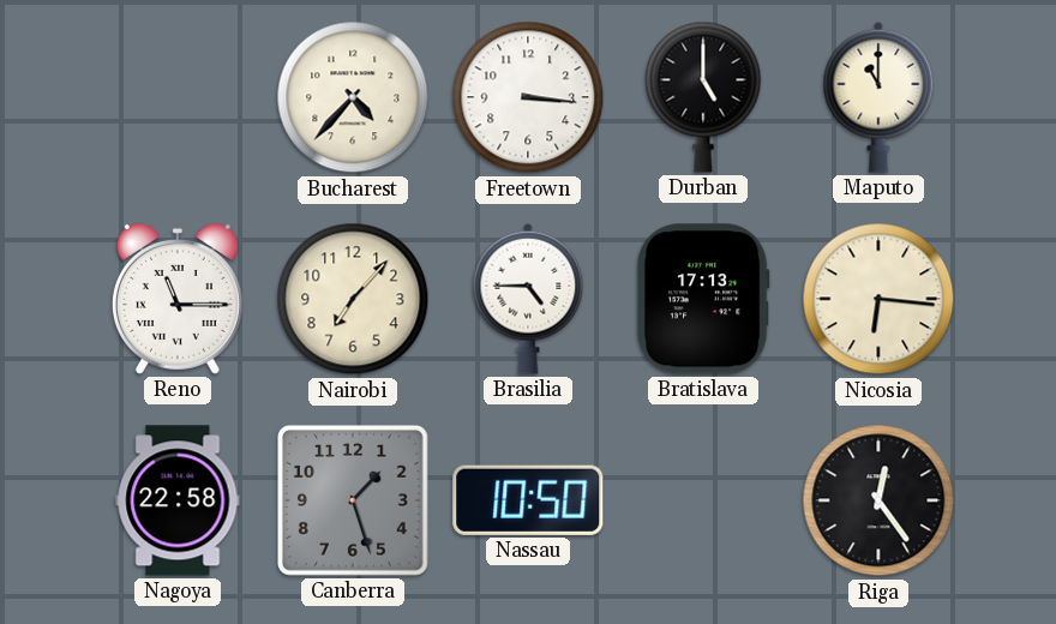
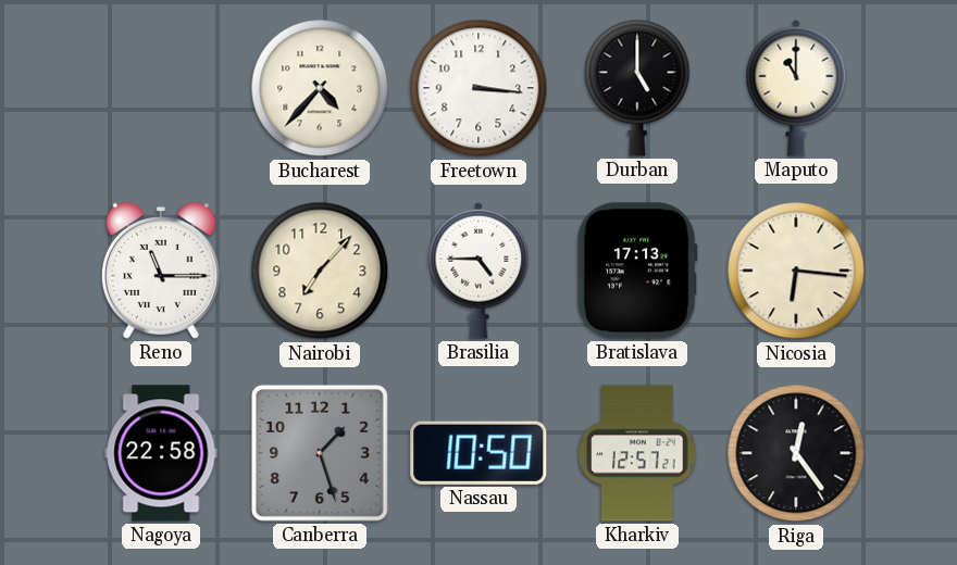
Kharkiv: none -> 12:57
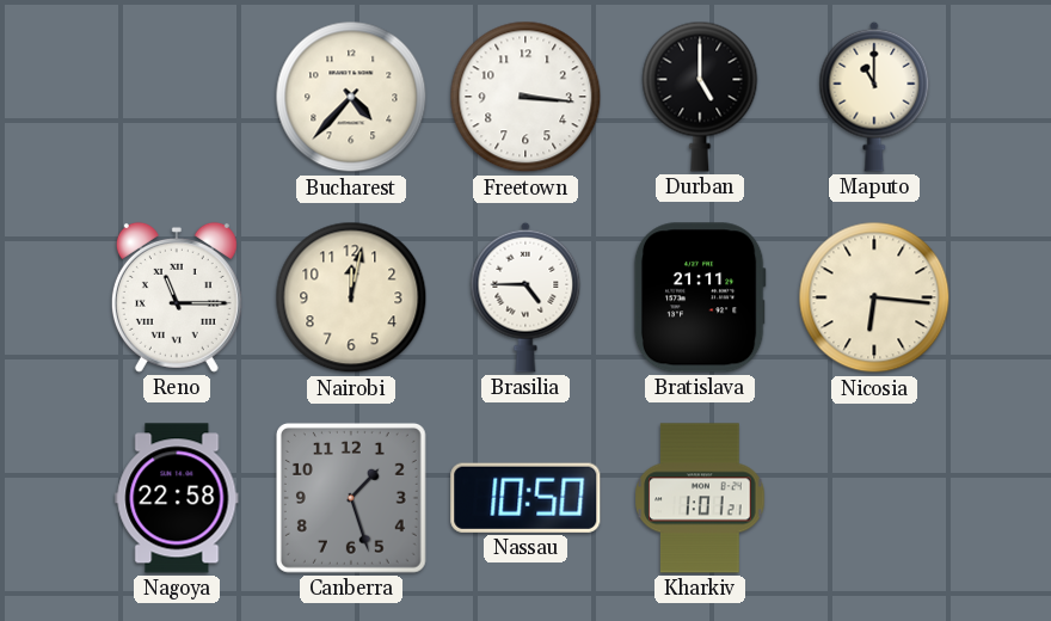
Nairobi: 7:07 -> 12:02
Bratislava: 17:13 -> 21:11
Kharkiv: 12:57 -> 1:01
Riga: 12:24 -> none
